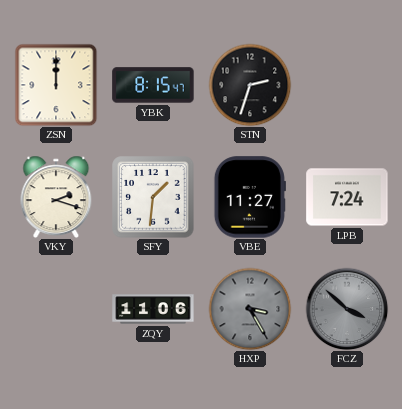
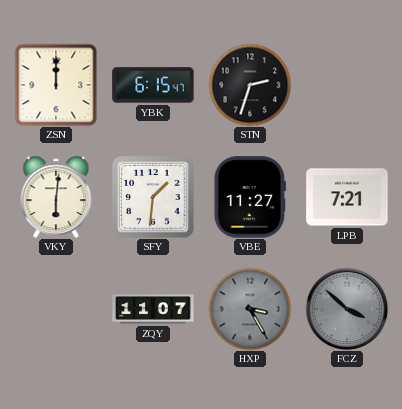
YBK: 8:15 -> 6:15
VKY: 2:18 -> 6:01
LPB: 7:24 -> 7:21
ZQY: 11:06 -> 11:07
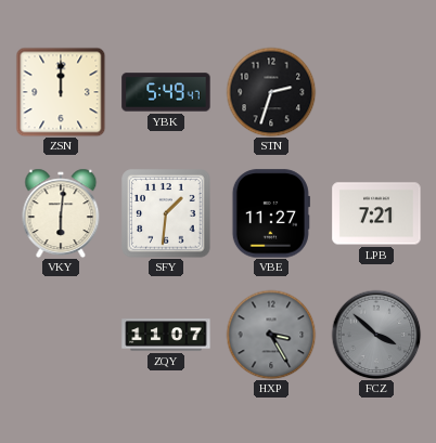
YBK: 6:15 -> 5:49
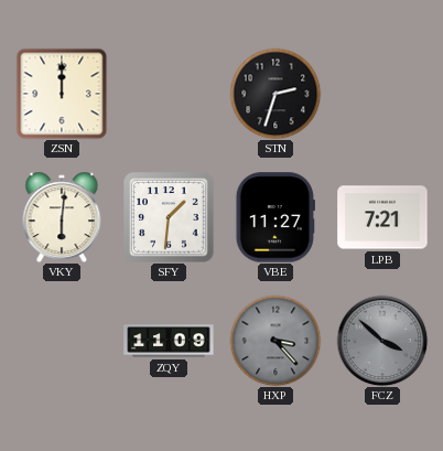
YBK: 5:49 -> none
ZQY: 11:07 -> 11:09
HXP: 3:25 -> 3:23
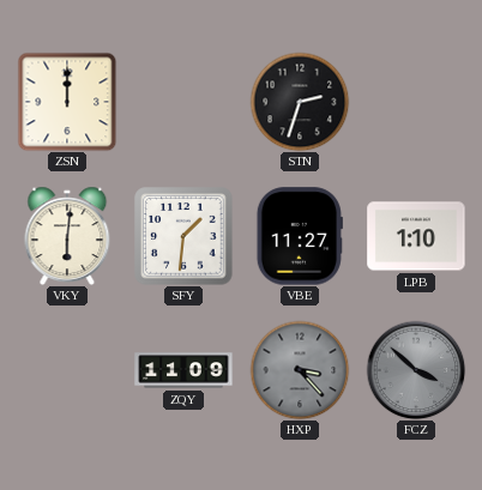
LPB: 7:21 -> 1:10
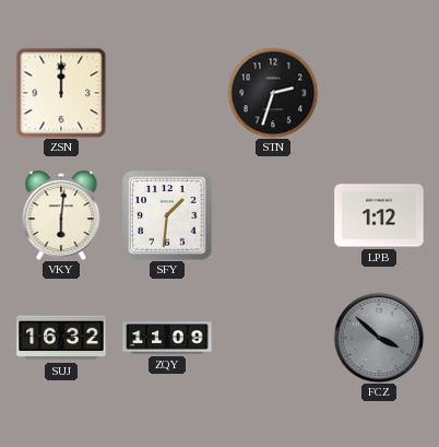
VBE: 11:27 -> none
LPB: 1:10 -> 1:12
SUJ: none -> 16:32
HXP: 3:23 -> none
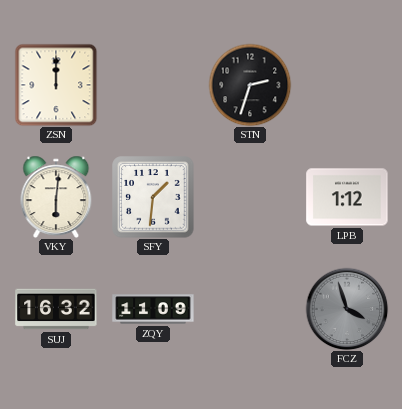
FCZ: 3:52 -> 3:57
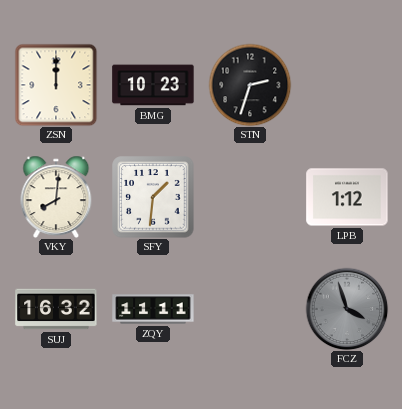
BMG: none -> 10:23
VKY: 6:01 -> 8:01
ZQY: 11:09 -> 11:11
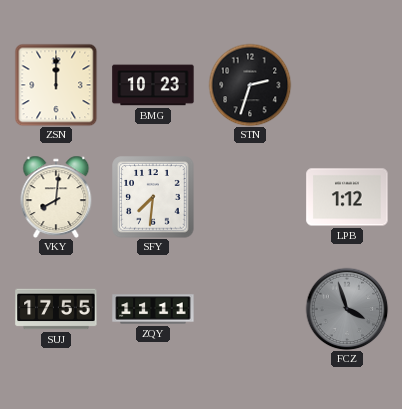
SFY: 1:31 -> 7:31
SUJ: 16:32 -> 17:55
